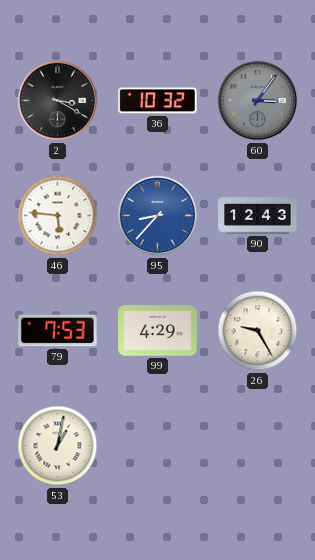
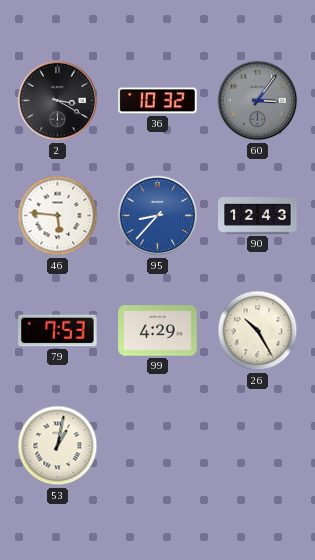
26: 9:25 -> 10:25
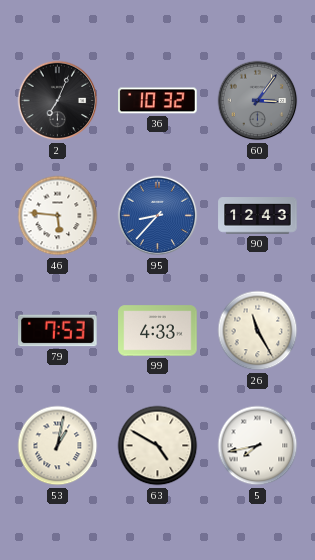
2: 3:20 -> 7:04
99: 4:29 -> 4:33
26: 10:25 -> 11:25
63: none -> 4:50
5: none -> 7:43
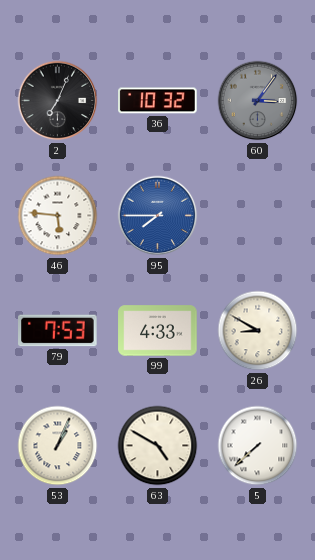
95: 8:37 -> 7:45
90: 12:43 -> none
26: 11:25 -> 8:50
53: 1:02 -> 1:04
5: 7:43 -> 7:38
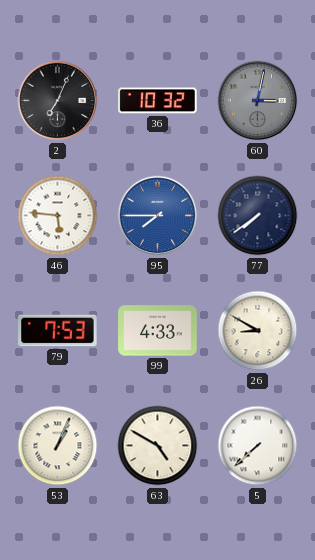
60: 3:06 -> 3:02
77: none -> 7:39
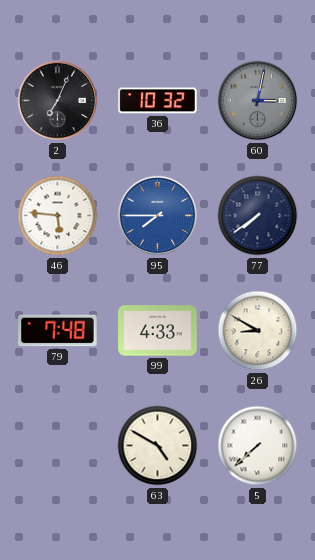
79: 7:53 -> 7:48
53: 1:04 -> none
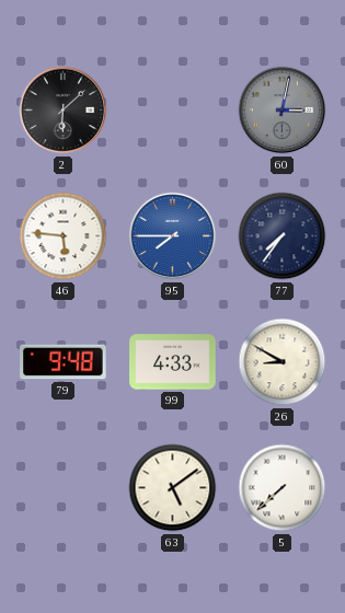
2: 7:04 -> 6:08
36: 10:32 -> none
77: 7:39 -> 7:36
79: 7:48 -> 9:48
63: 4:50 -> 5:09
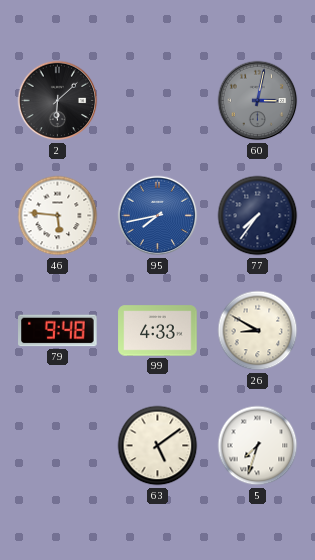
95: 7:45 -> 7:43
5: 7:38 -> 7:33
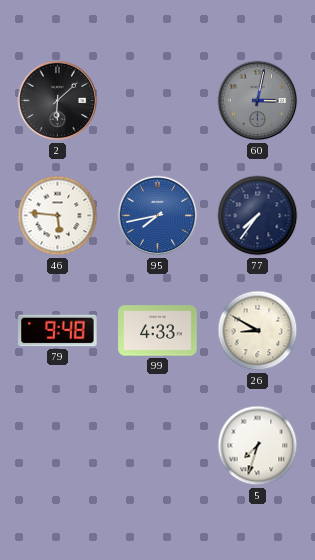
63: 5:09 -> none
